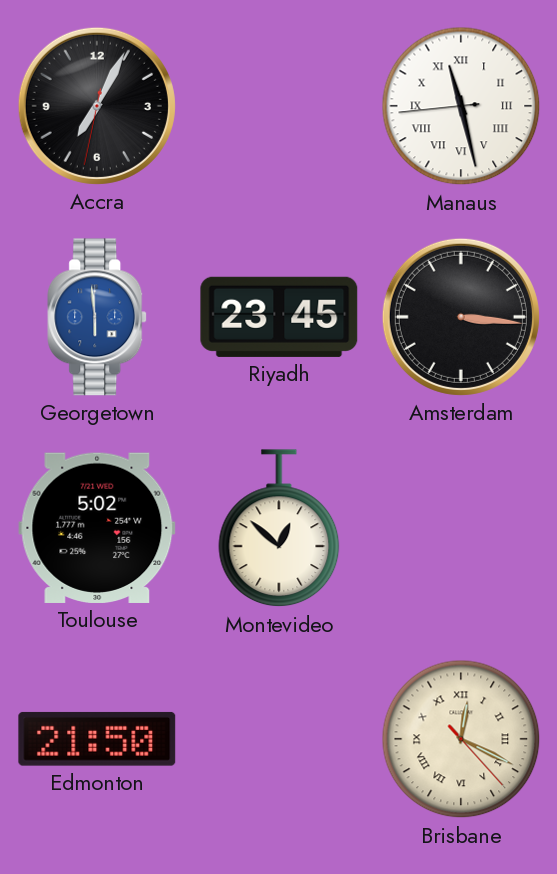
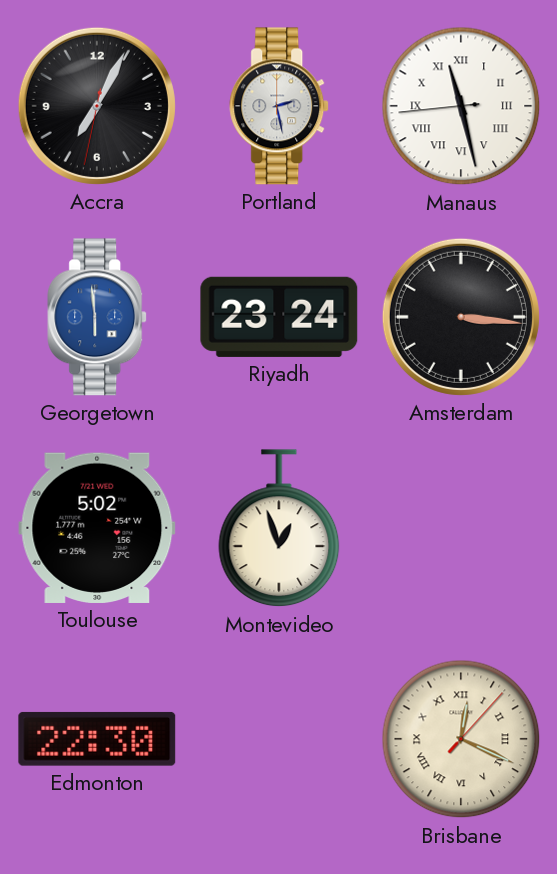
Portland: none -> 2:28
Riyadh: 23:45 -> 23:24
Montevideo: 12:52 -> 12:57
Edmonton: 21:50 -> 22:30
Brisbane: 12:19:23 -> 12:19:07
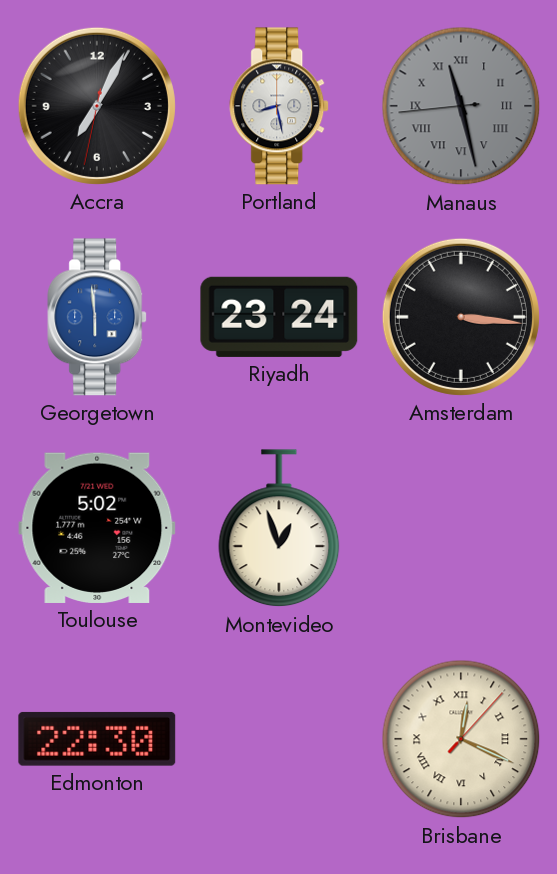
Portland: 2:28 -> 8:28
Manaus dial: white -> grey
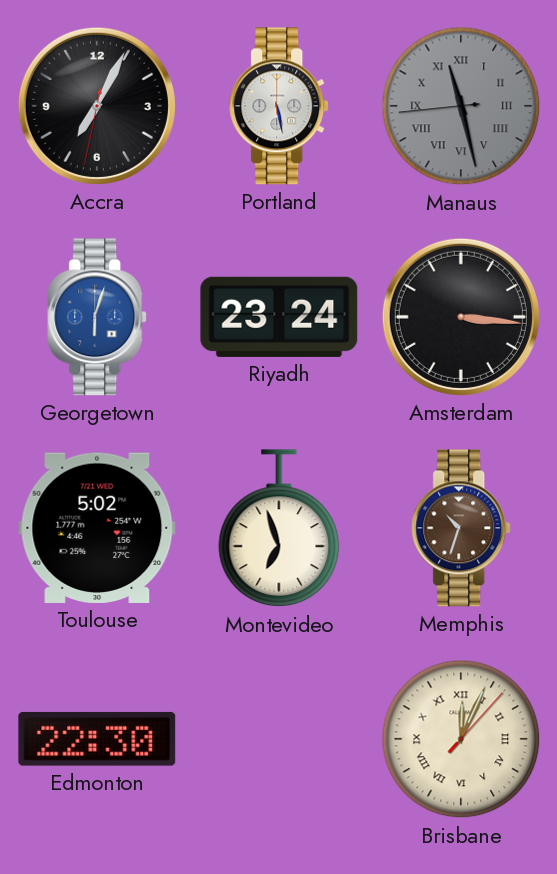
Portland: 8:28 -> 5:28
Georgetown: 5:59 -> 6:03
Montevideo: 12:57 -> 6:57
Memphis: none -> 10:33
Brisbane: 12:19 -> 12:04
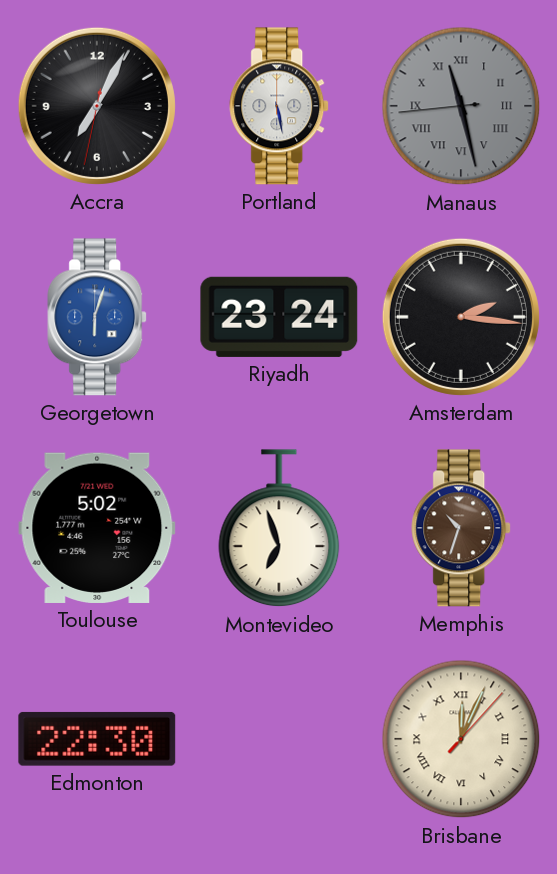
Amsterdam: 3:16 -> 2:16
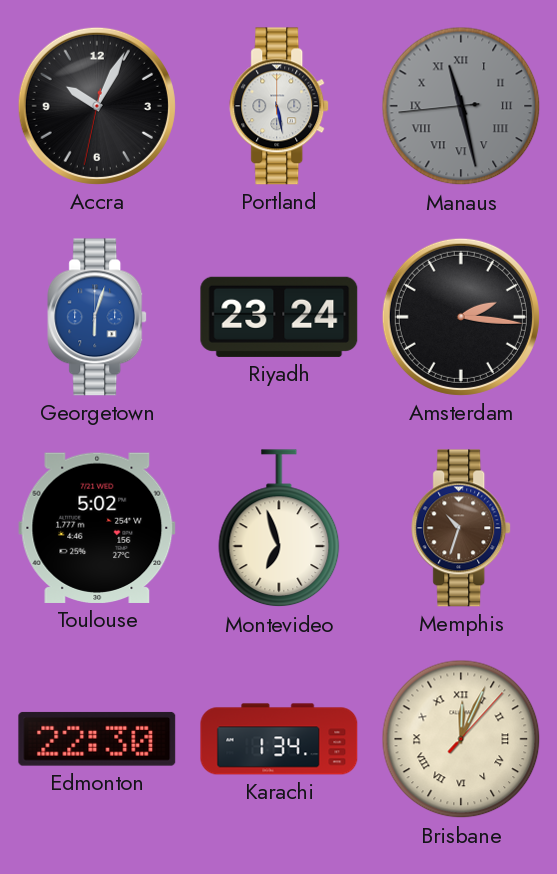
Accra: 7:04 -> 10:04
Karachi: none -> 1:34
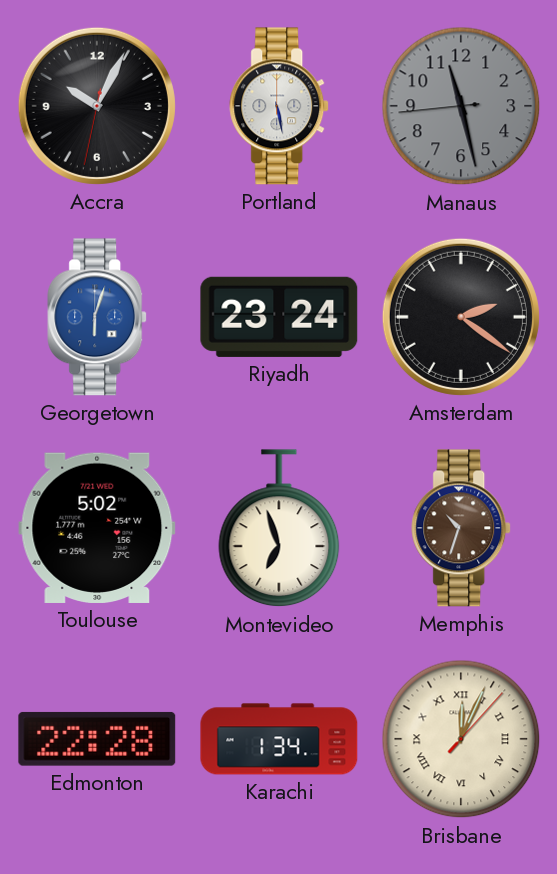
Manaus numerals: Roman -> Arabic
Amsterdam: 2:16 -> 2:21
Edmonton: 22:30 -> 22:28
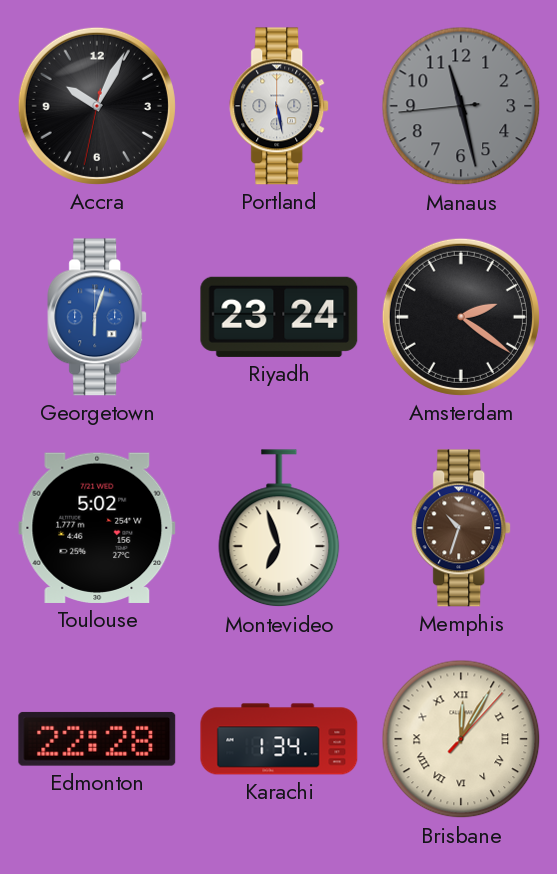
Brisbane: 12:04 -> 12:05
